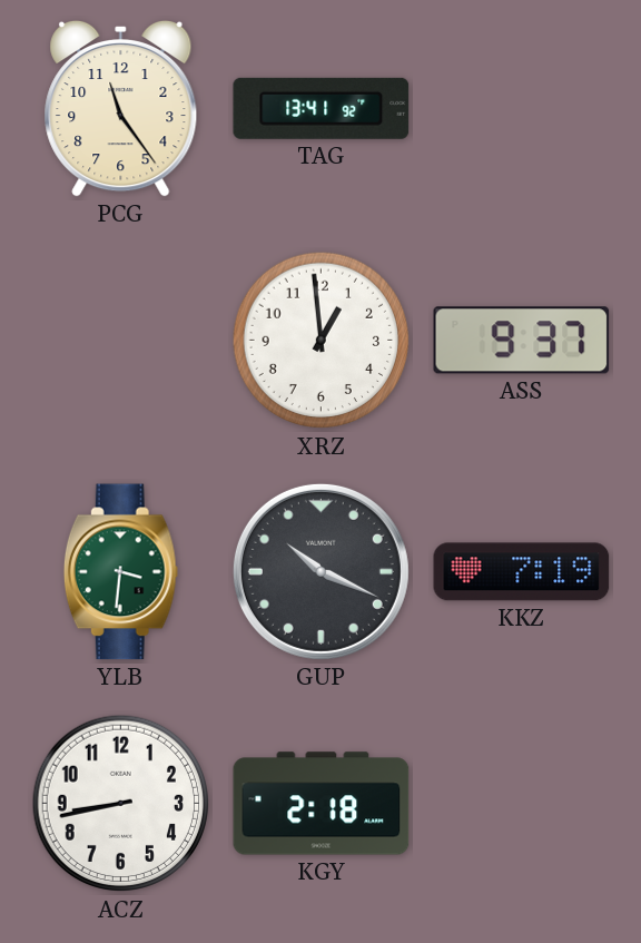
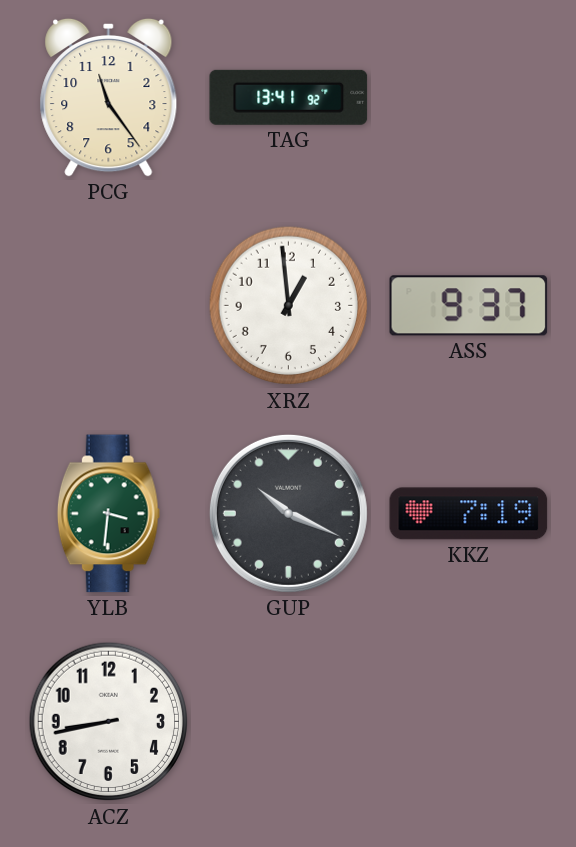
KGY: 2:18 -> none
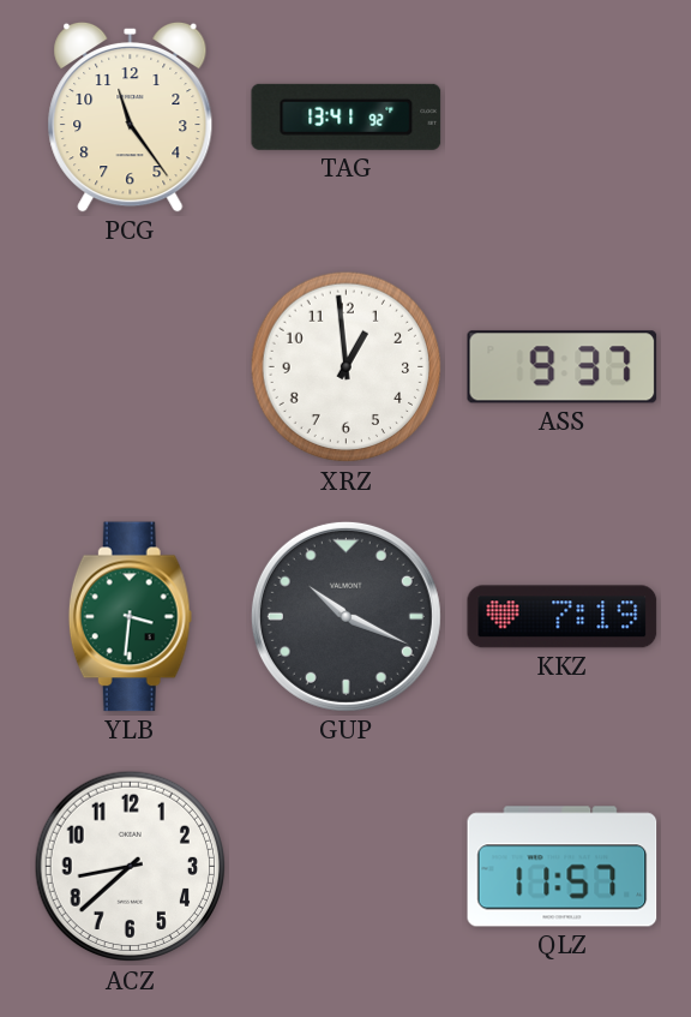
ACZ: 8:43 -> 8:38
QLZ: none -> 11:57
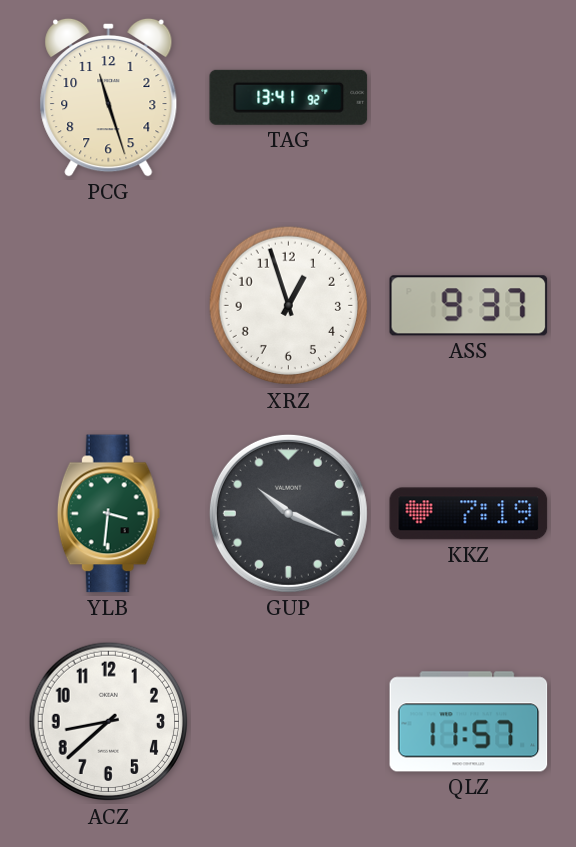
PCG: 11:24 -> 11:27
XRZ: 12:59 -> 12:57
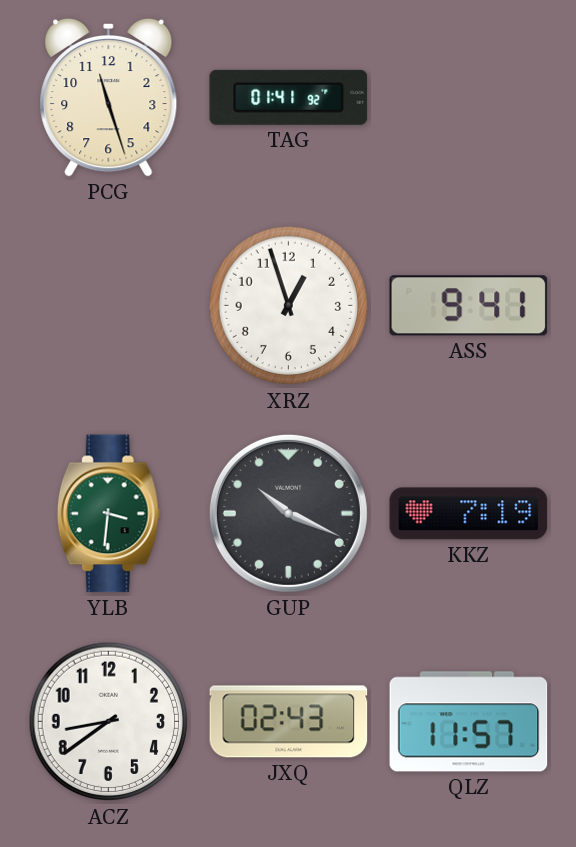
TAG: 13:41 -> 01:41
ASS: 9:37 -> 9:41
ACZ: 8:38 -> 8:39
JXQ: none -> 02:43
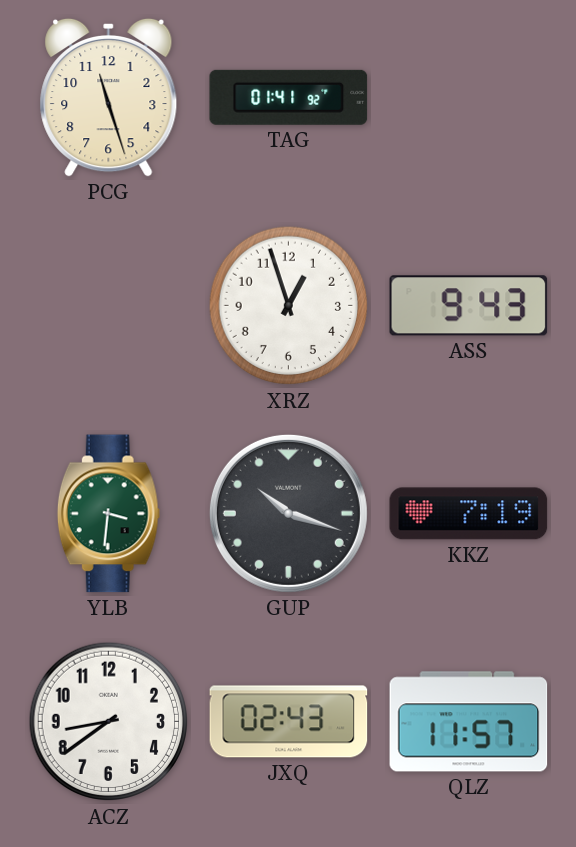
ASS: 9:41 -> 9:43
GUP: 10:19 -> 10:18
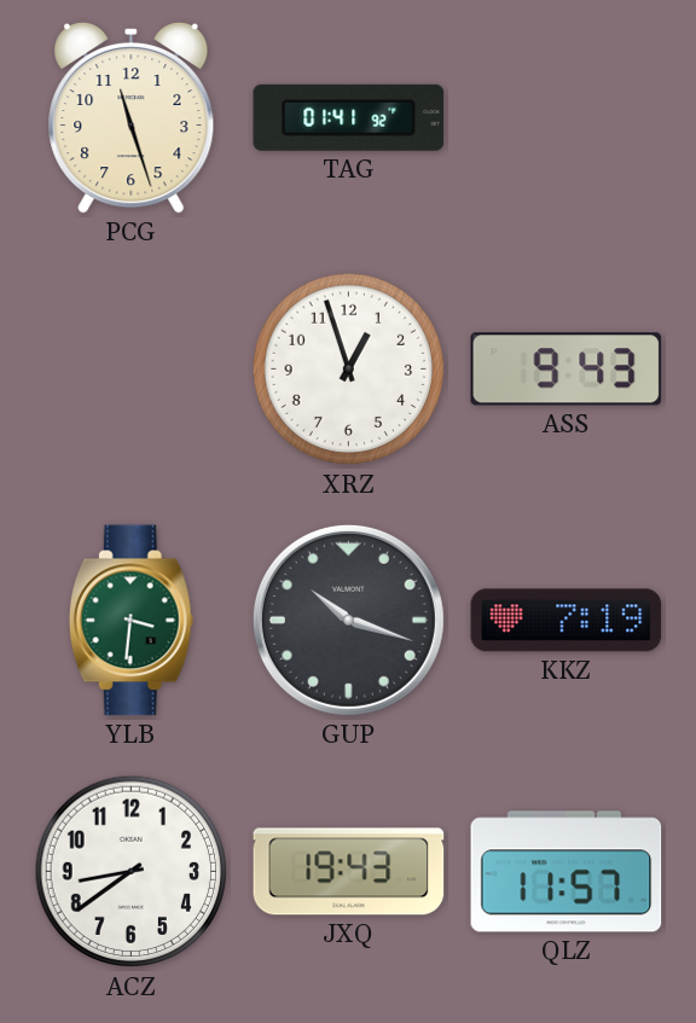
JXQ: 02:43 -> 19:43
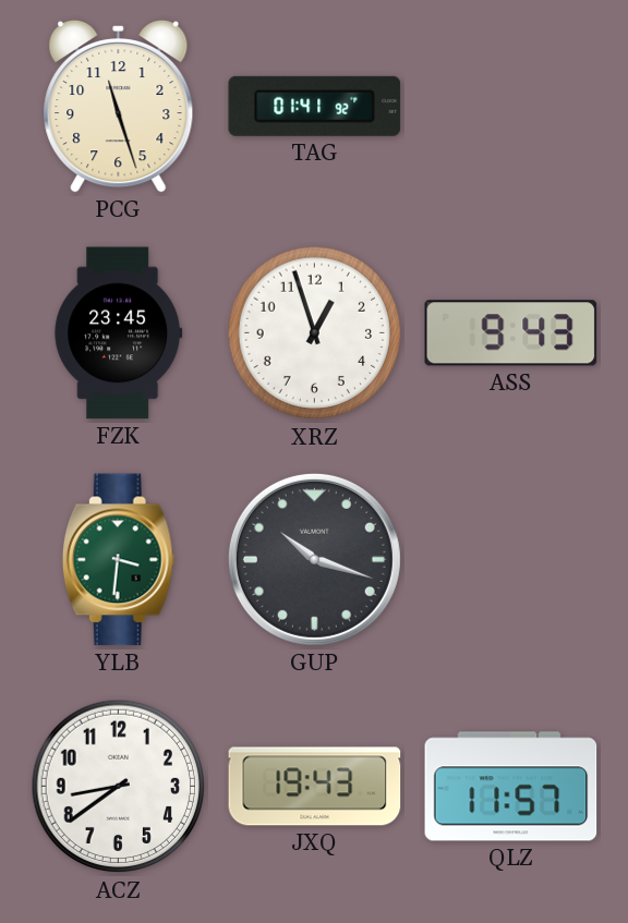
FZK: none -> 23:45
KKZ: 7:19 -> none
